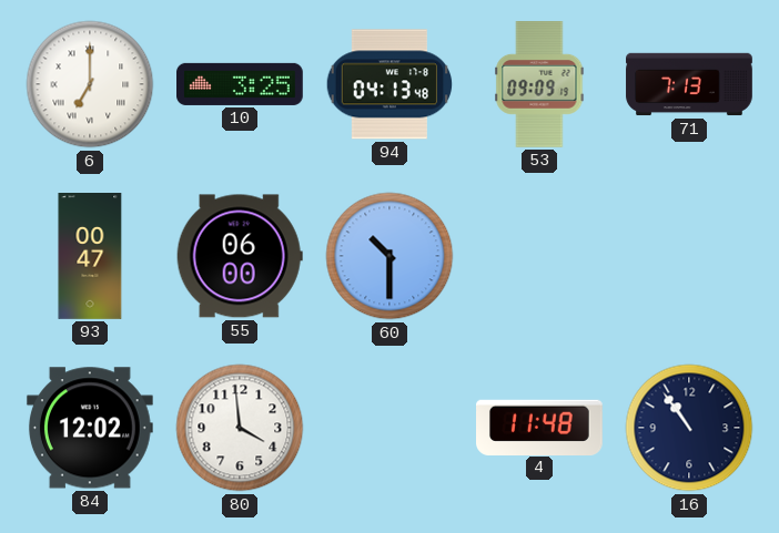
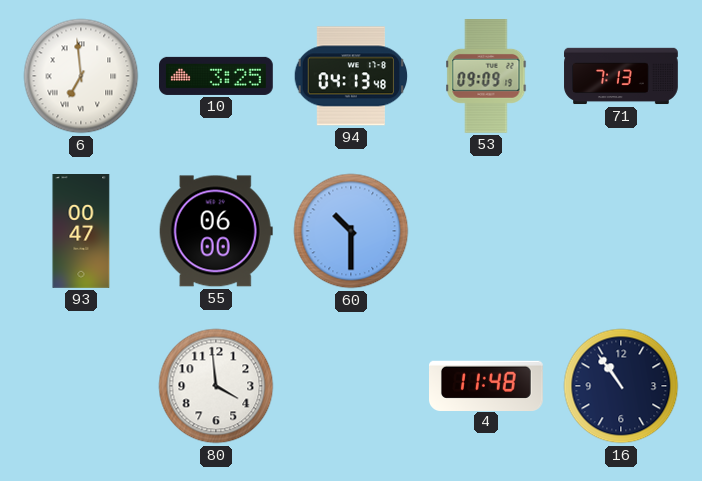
6: 7:00 -> 6:59
84: 12:02 -> none
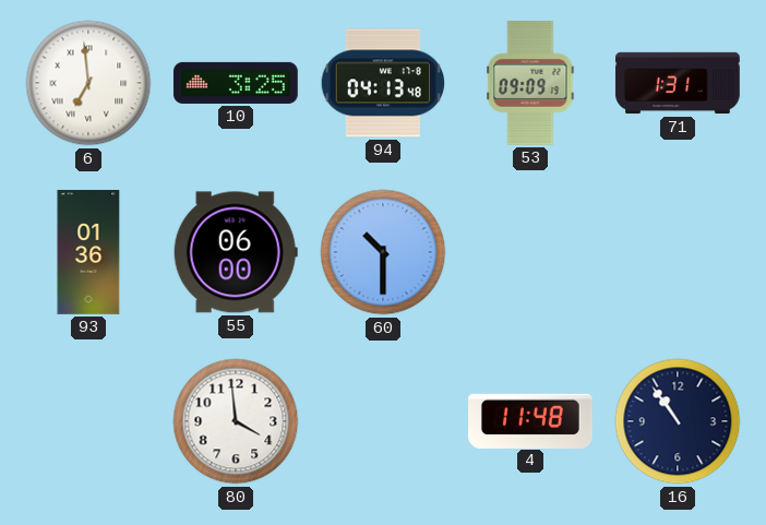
71: 7:13 -> 1:31
93: 00:47 -> 01:36
